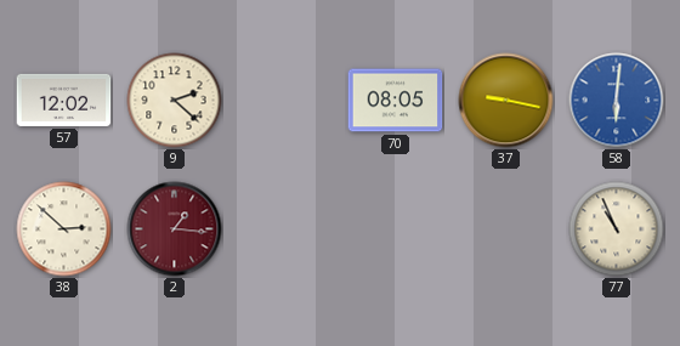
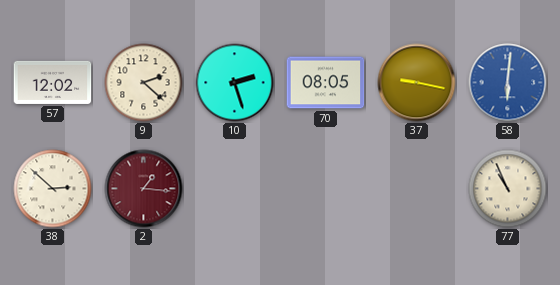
10: none -> 2:27
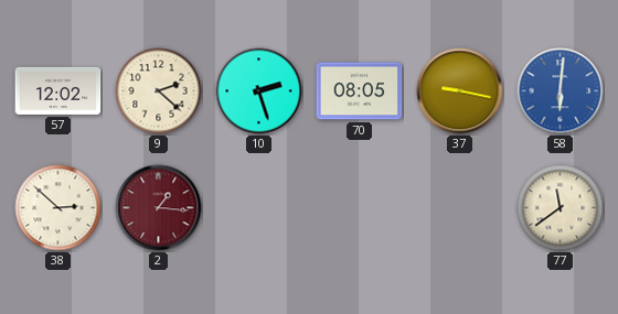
77: 10:56 -> 11:39
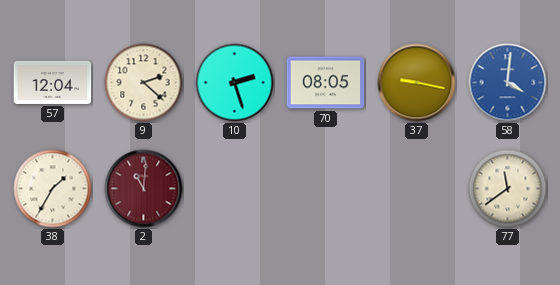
57: 12:02 -> 12:04
58: 6:01 -> 4:01
38: 2:52 -> 1:35
2: 1:16 -> 11:01
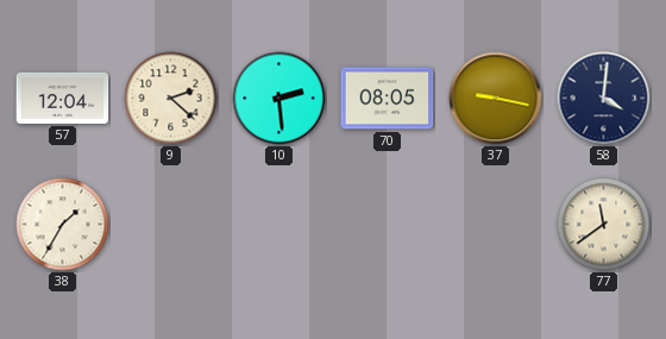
10: 2:27 -> 2:29
58 dial: blue -> navy
2: 11:01 -> none
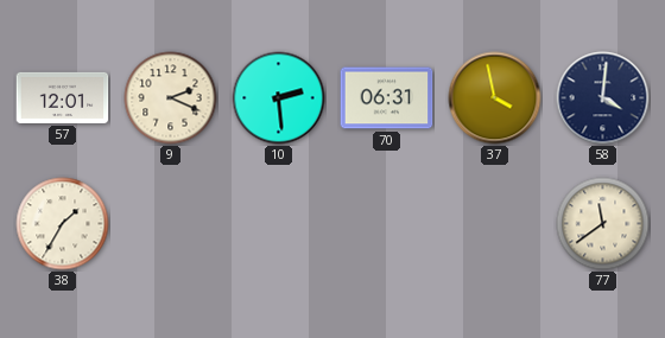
57: 12:04 -> 12:01
9: 2:22 -> 2:19
70: 08:05 -> 06:31
37: 9:17 -> 3:58
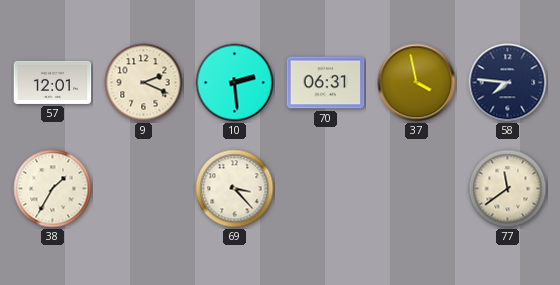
58: 4:01 -> 7:46
69: none -> 3:23
